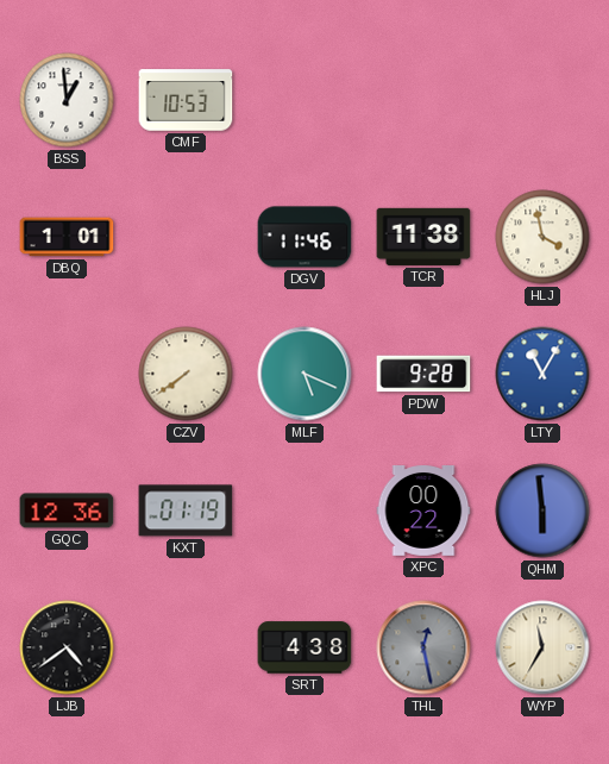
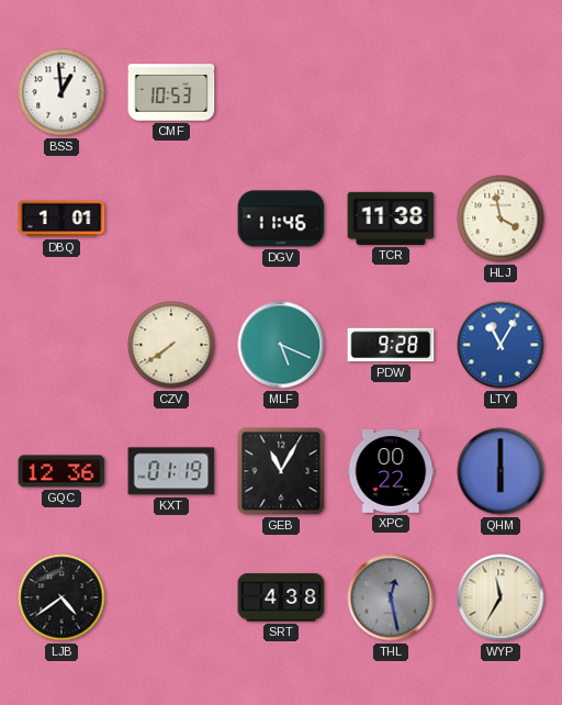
GEB: none -> 11:05
QHM: 5:59 -> 6:00
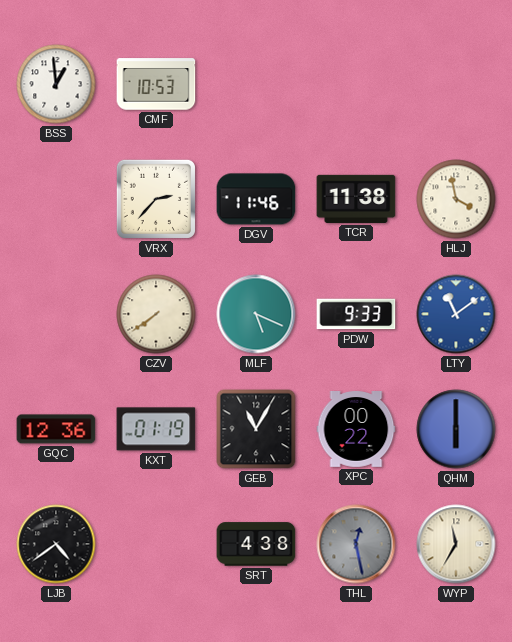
DBQ: 1:01 -> none
VRX: none -> 2:37
PDW: 9:28 -> 9:33
LTY: 11:05 -> 11:09
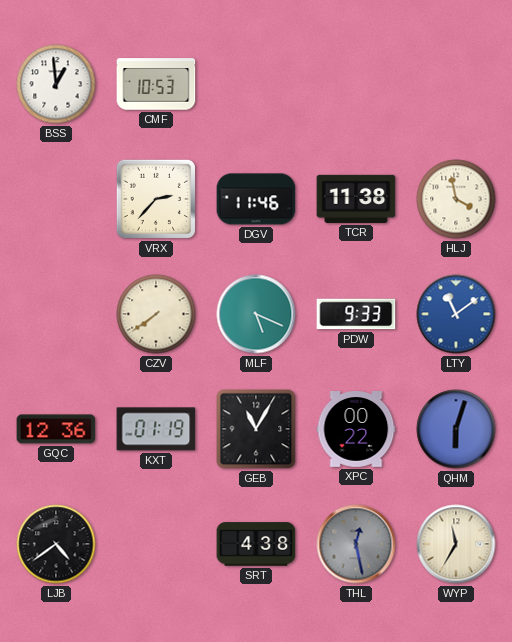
QHM: 6:00 -> 6:03
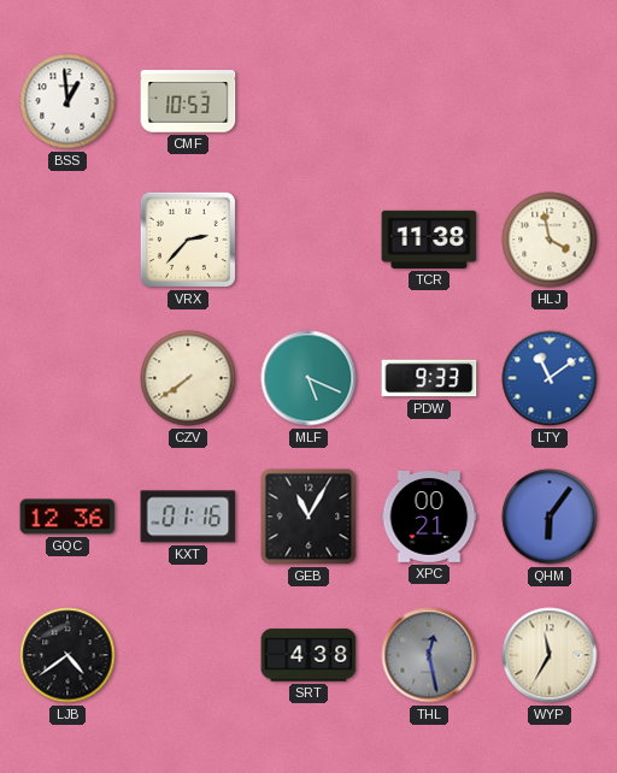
DGV: 11:46 -> none
KXT: 01:19 -> 01:16
XPC: 00:22 -> 00:21
QHM: 6:03 -> 6:06
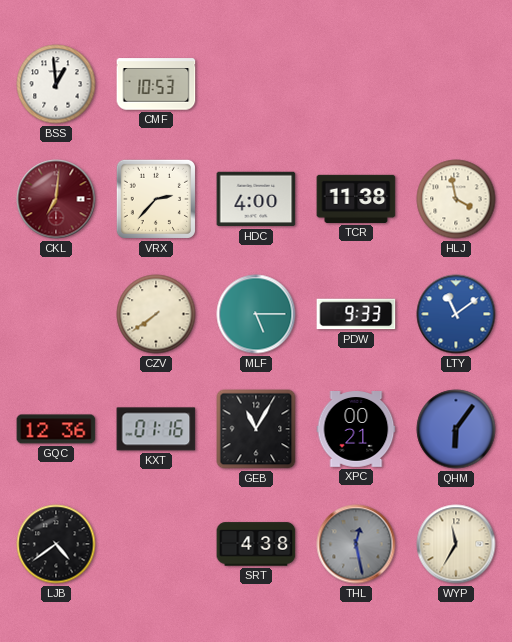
CKL: none -> 7:01
HDC: none -> 4:00
MLF: 5:19 -> 5:15
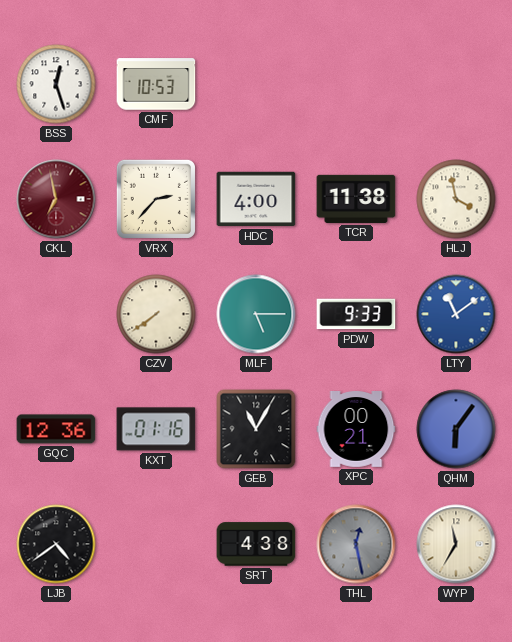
BSS: 12:59 -> 12:27
CKL: 7:01 -> 6:58
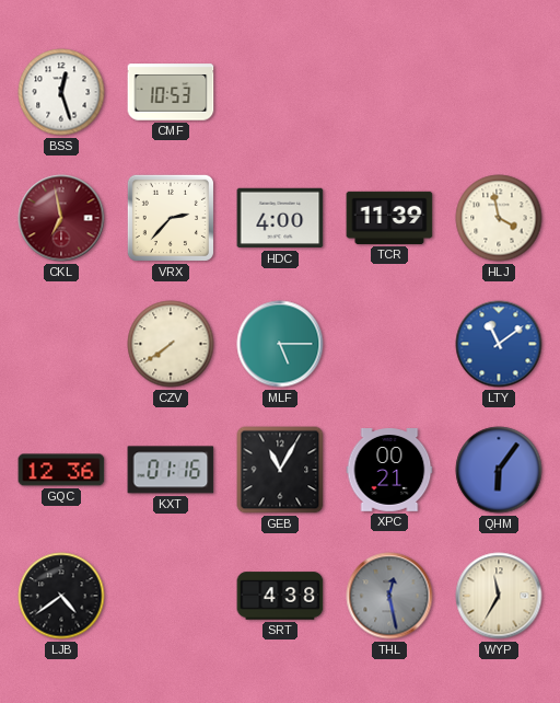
TCR: 11:38 -> 11:39
PDW: 9:33 -> none
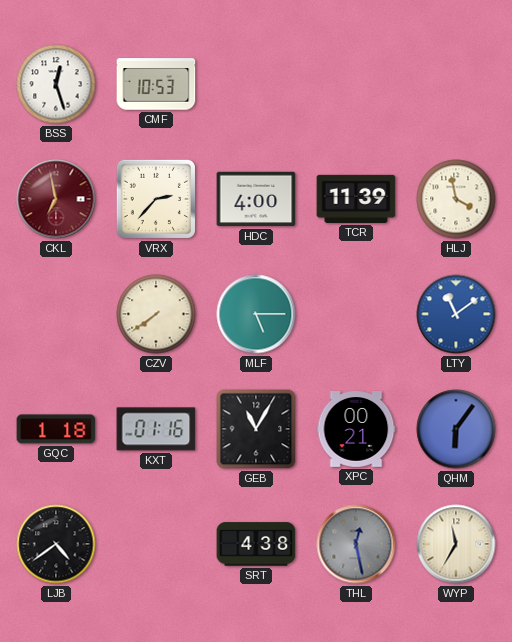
GQC: 12:36 -> 1:18
